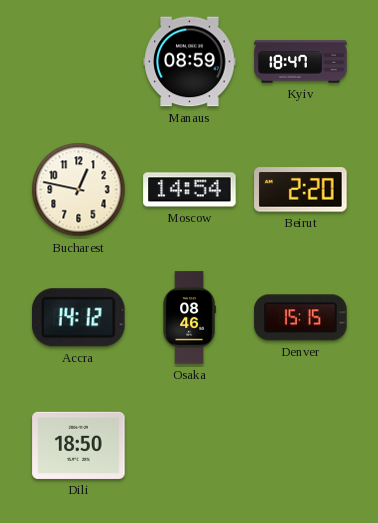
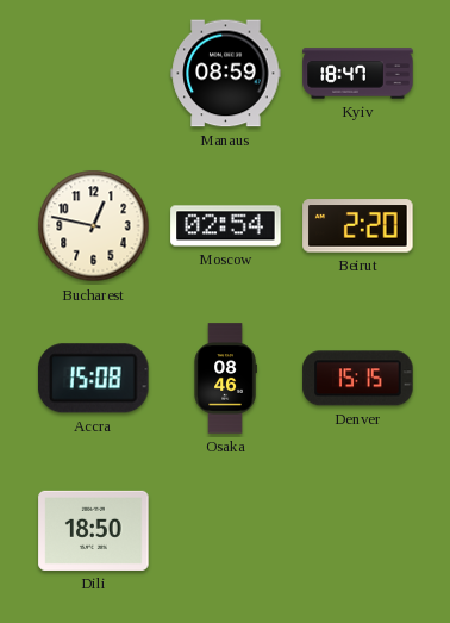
Moscow: 14:54 -> 02:54
Accra: 14:12 -> 15:08
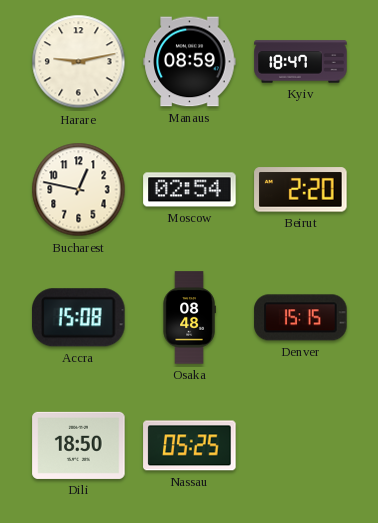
Harare: none -> 9:13
Osaka: 08:46 -> 08:48
Nassau: none -> 05:25
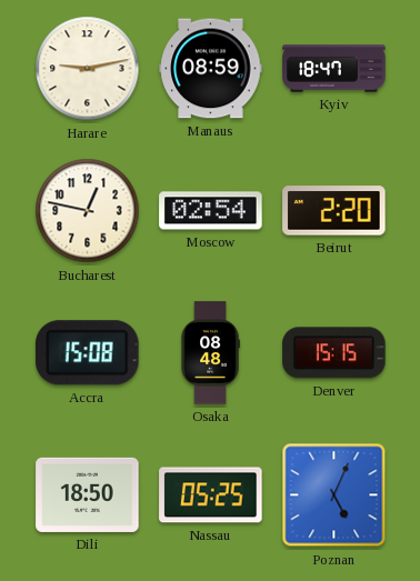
Poznan: none -> 5:04
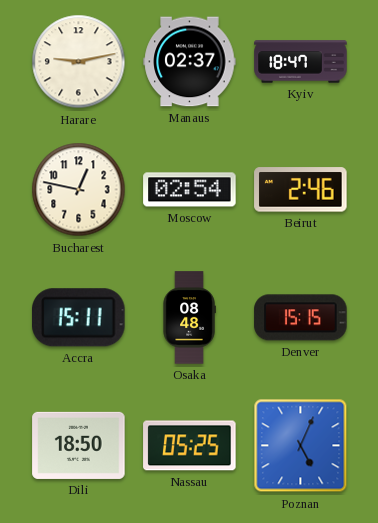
Manaus: 08:59 -> 02:37
Beirut: 2:20 -> 2:46
Accra: 15:08 -> 15:11
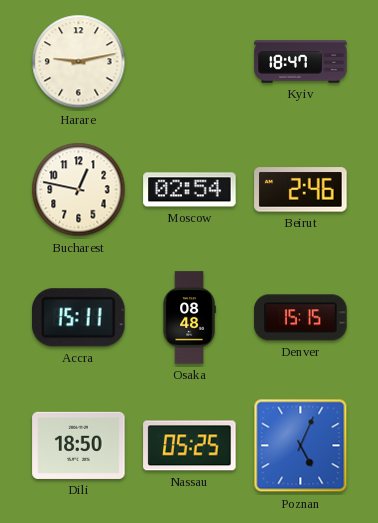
Manaus: 02:37 -> none
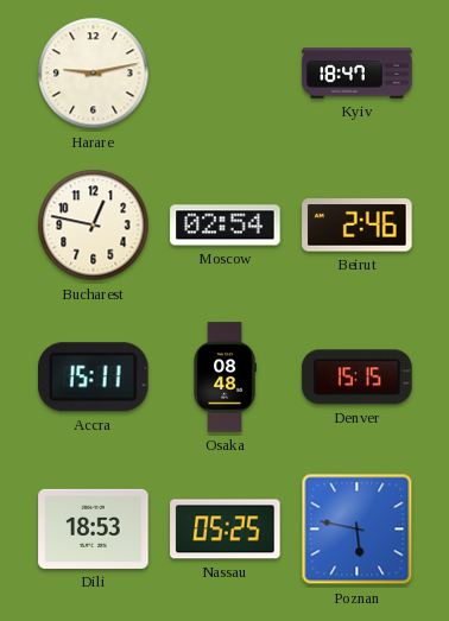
Dili: 18:50 -> 18:53
Poznan: 5:04 -> 5:47
